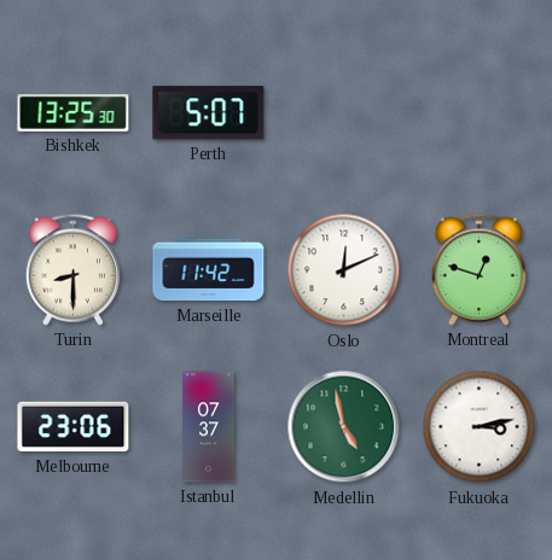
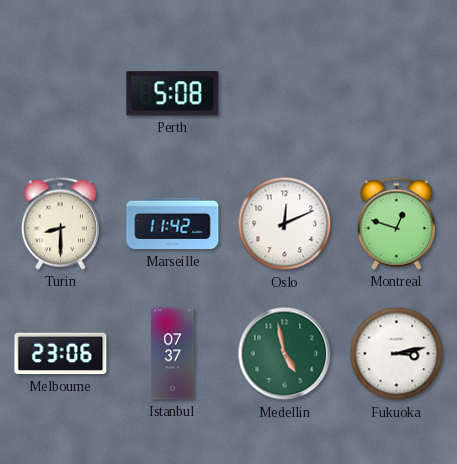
Bishkek: 13:25 -> none
Perth: 5:07 -> 5:08
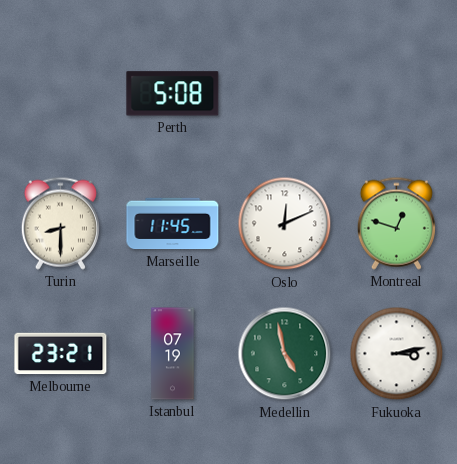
Marseille: 11:42 -> 11:45
Melbourne: 23:06 -> 23:21
Istanbul: 07:37 -> 07:19
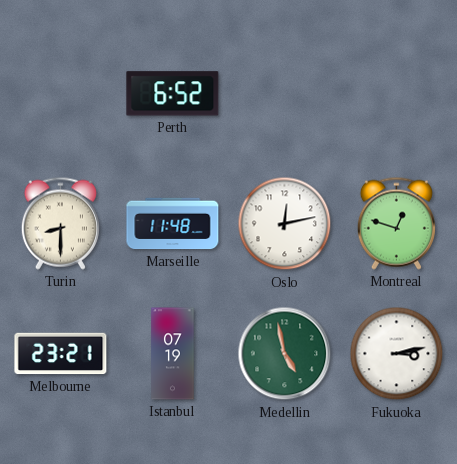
Perth: 5:08 -> 6:52
Marseille: 11:45 -> 11:48
Oslo: 12:11 -> 12:13
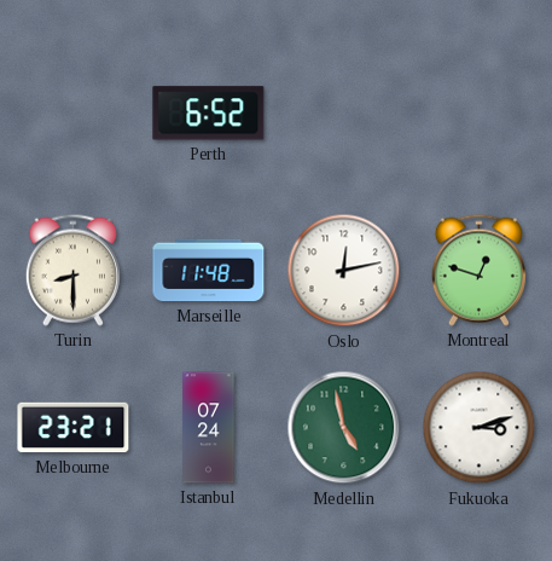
Istanbul: 07:19 -> 07:24
Fukuoka: 3:13 -> 3:12
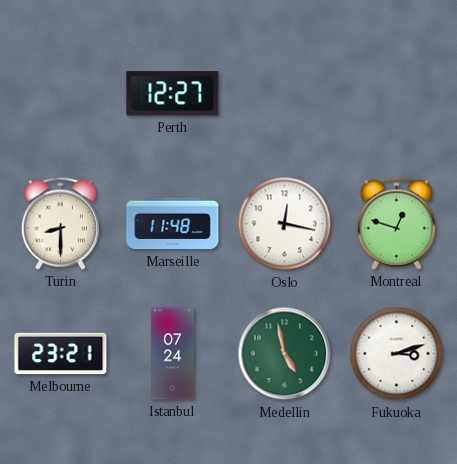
Perth: 6:52 -> 12:27
Oslo: 12:13 -> 12:17
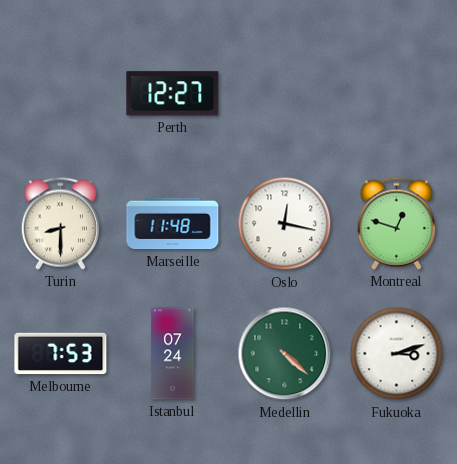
Melbourne: 23:21 -> 7:53
Medellin: 4:58 -> 4:22
